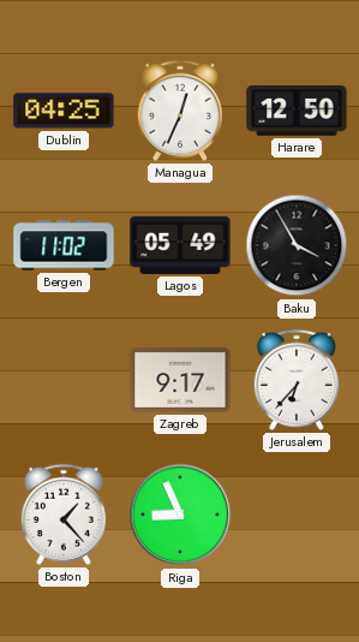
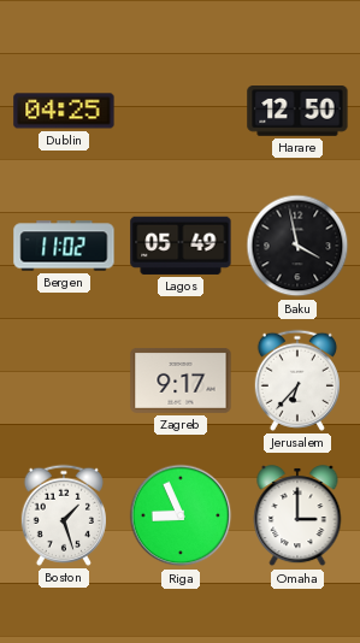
Managua: 12:34 -> none
Baku: 3:55 -> 3:58
Boston: 1:23 -> 1:27
Omaha: none -> 3:00
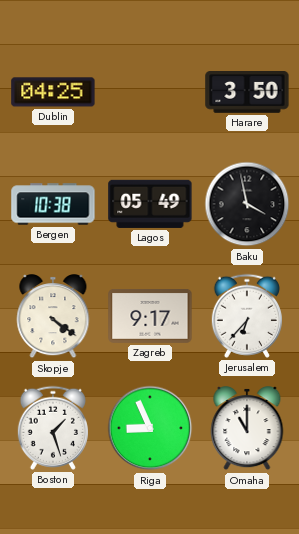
Harare: 12:50 -> 3:50
Bergen: 11:02 -> 10:38
Skopje: none -> 4:21
Omaha: 3:00 -> 11:00
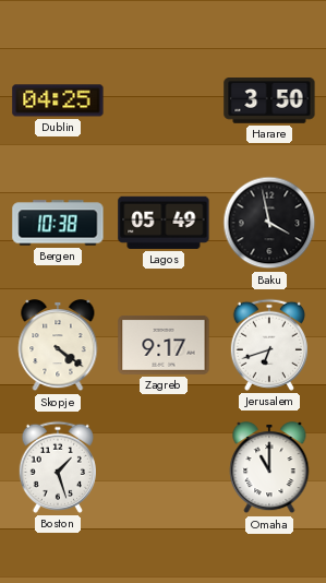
Jerusalem: 6:37 -> 6:42
Riga: 8:56 -> none
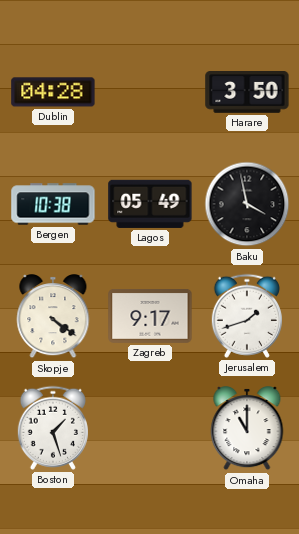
Dublin: 04:25 -> 04:28
Jerusalem: 6:42 -> 1:42
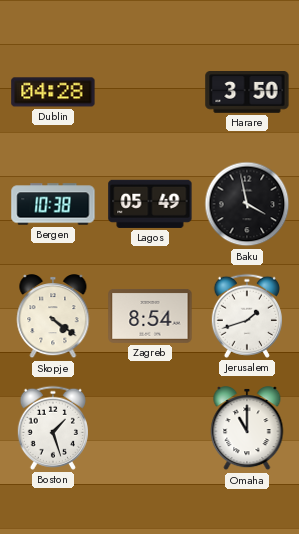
Zagreb: 9:17 -> 8:54
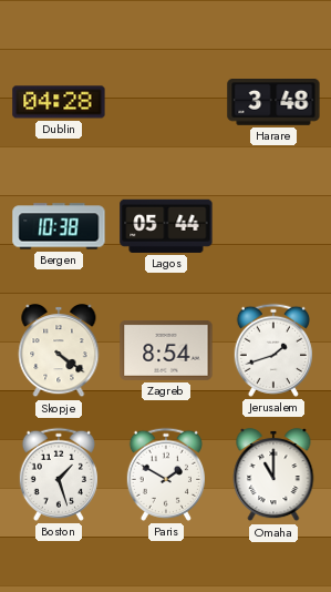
Harare: 3:50 -> 3:48
Lagos: 05:49 -> 05:44
Baku: 3:58 -> none
Paris: none -> 1:50
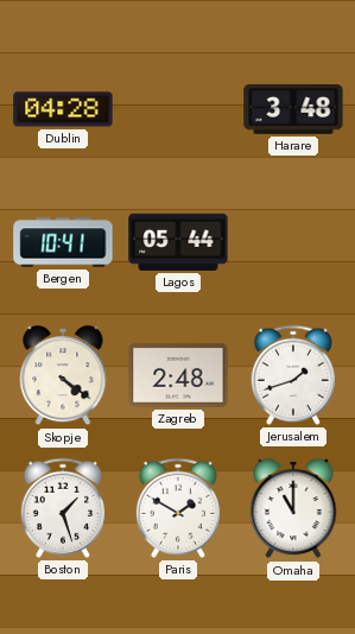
Bergen: 10:38 -> 10:41
Zagreb: 8:54 -> 2:48
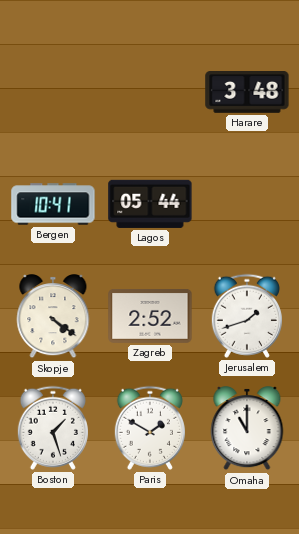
Dublin: 04:28 -> none
Zagreb: 2:48 -> 2:52
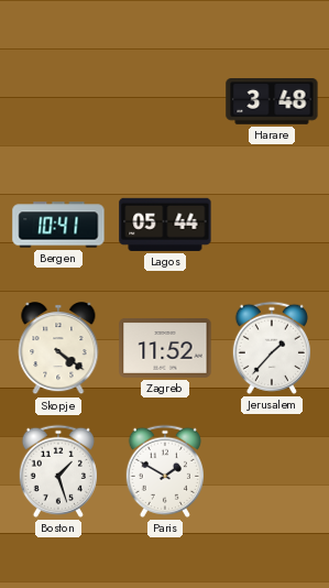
Zagreb: 2:52 -> 11:52
Jerusalem: 1:42 -> 1:37
Omaha: 11:00 -> none
